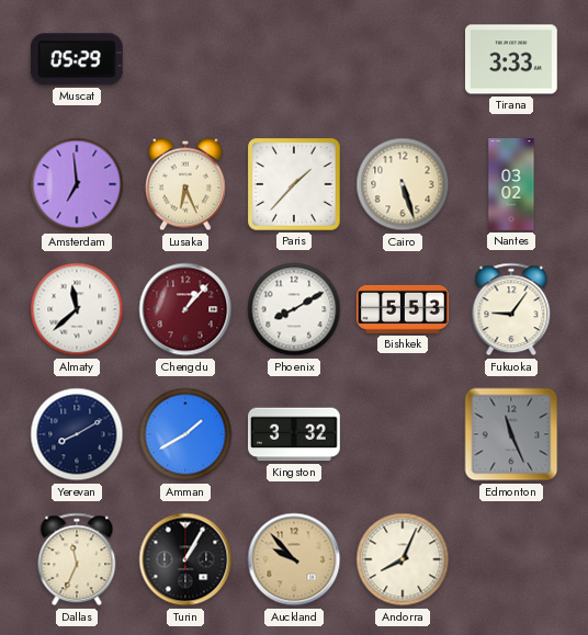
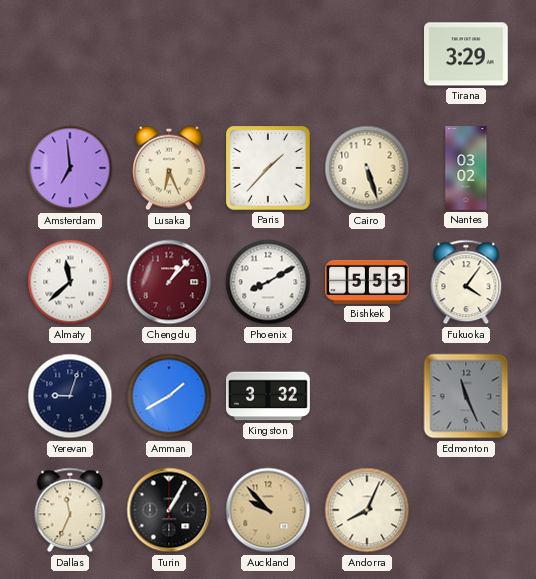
Muscat: 05:29 -> none
Tirana: 3:33 -> 3:29
Fukuoka: 9:06 -> 4:06
Yerevan: 8:10 -> 9:03
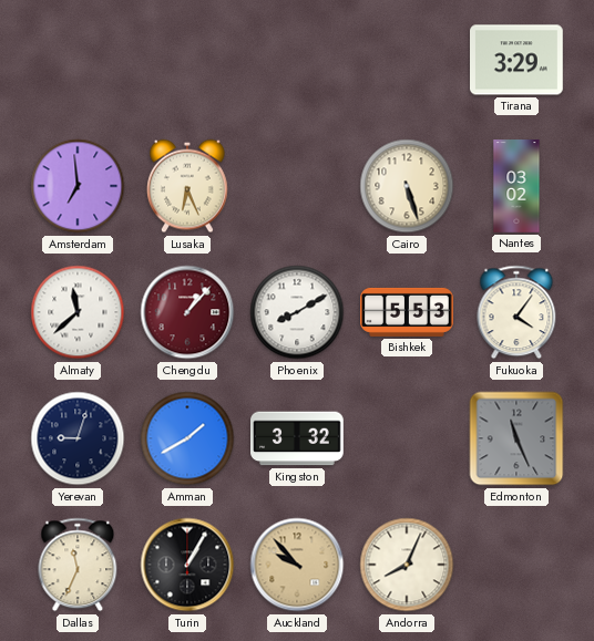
Paris: 1:37 -> none
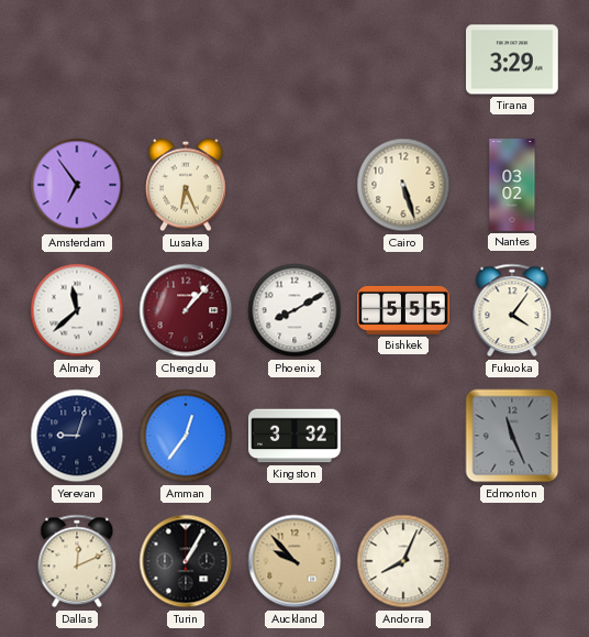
Amsterdam: 6:59 -> 6:54
Bishkek: 5:53 -> 5:55
Amman: 1:40 -> 12:36
Dallas: 11:34 -> 12:11
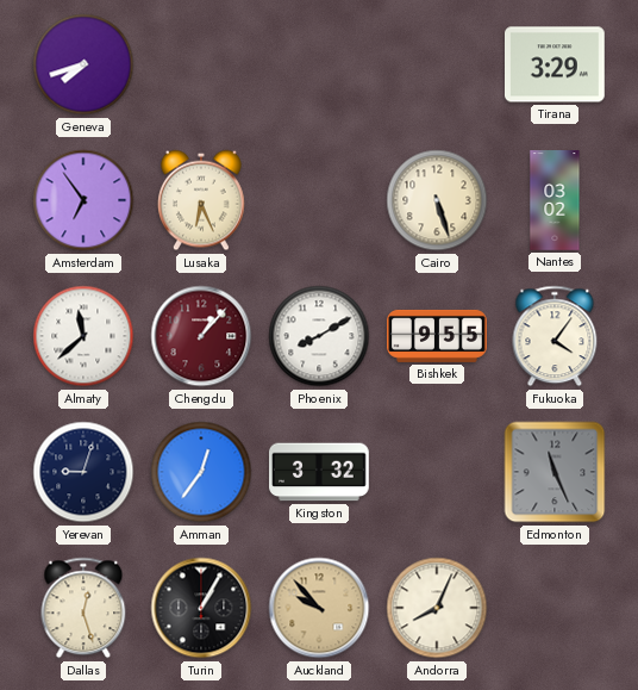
Geneva: none -> 7:42
Bishkek: 5:55 -> 9:55
Dallas: 12:11 -> 12:27
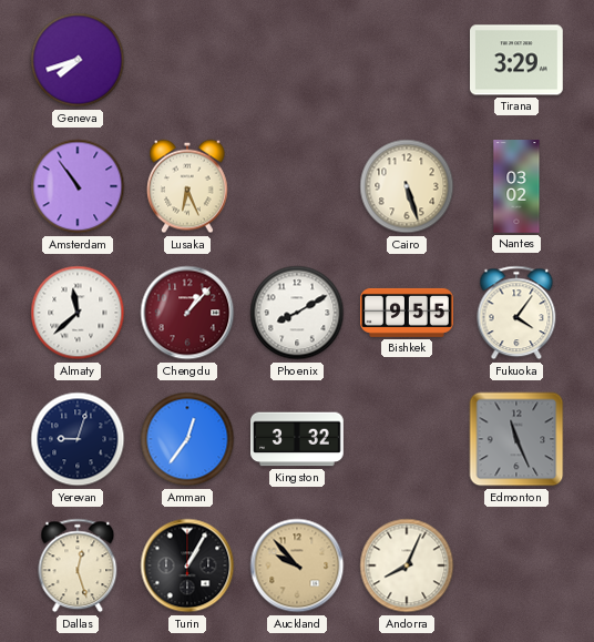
Amsterdam: 6:54 -> 10:54
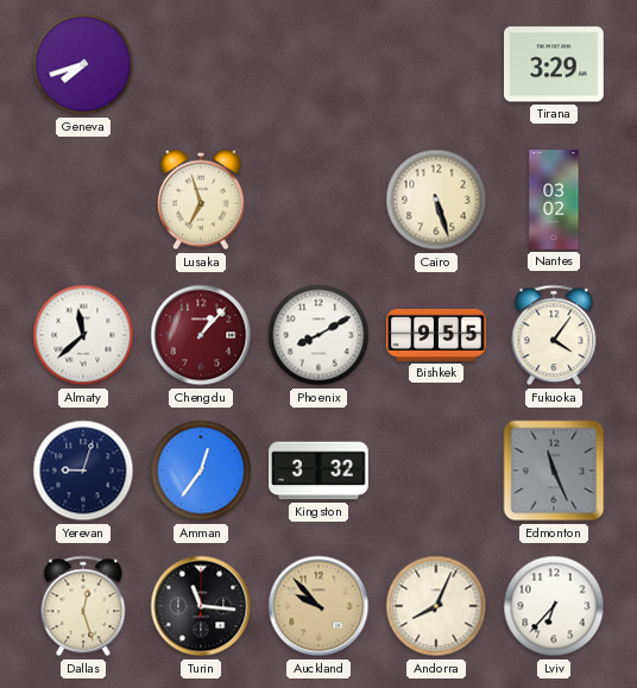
Amsterdam: 10:54 -> none
Lusaka: 6:26 -> 6:57
Turin: 1:05 -> 11:16
Lviv: none -> 6:37
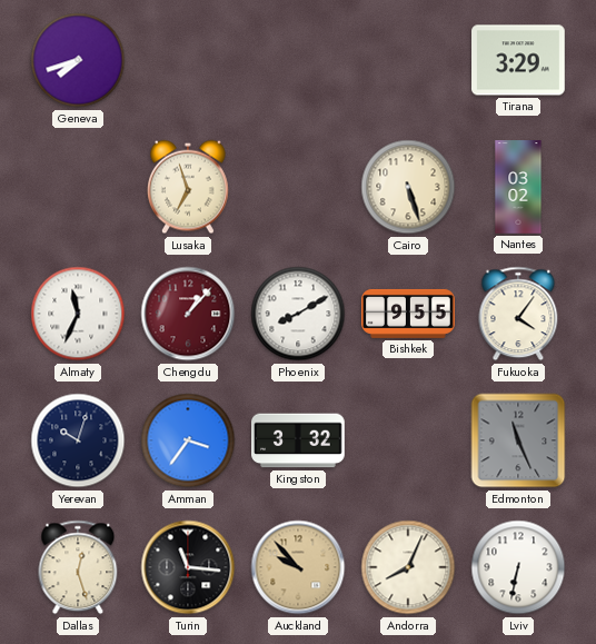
Almaty: 11:38 -> 11:34
Yerevan: 9:03 -> 10:03
Amman: 12:36 -> 3:36
Lviv: 6:37 -> 6:32
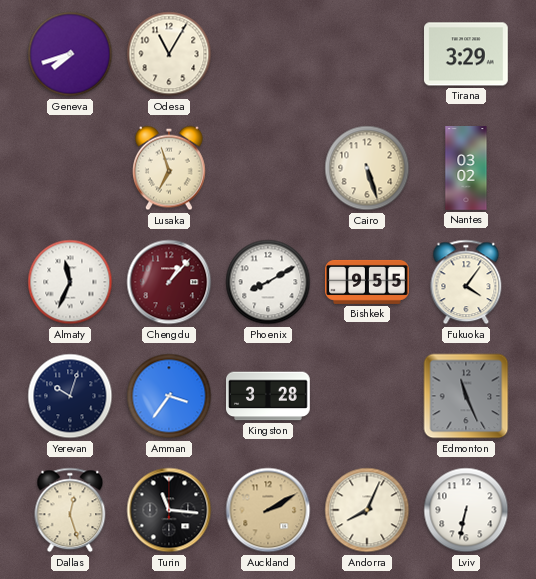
Odesa: none -> 11:05
Kingston: 3:32 -> 3:28
Auckland: 9:53 -> 2:10
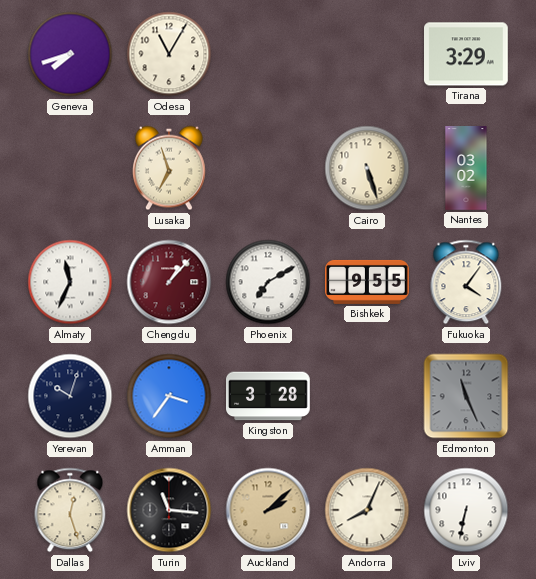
Phoenix: 8:10 -> 7:10
Auckland: 2:10 -> 2:08
